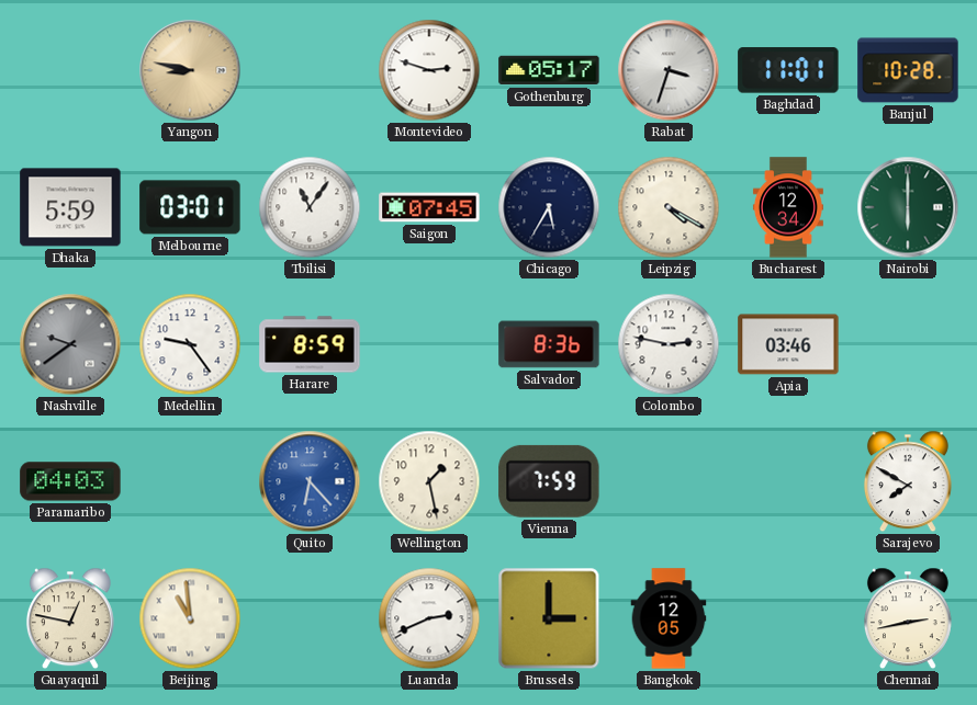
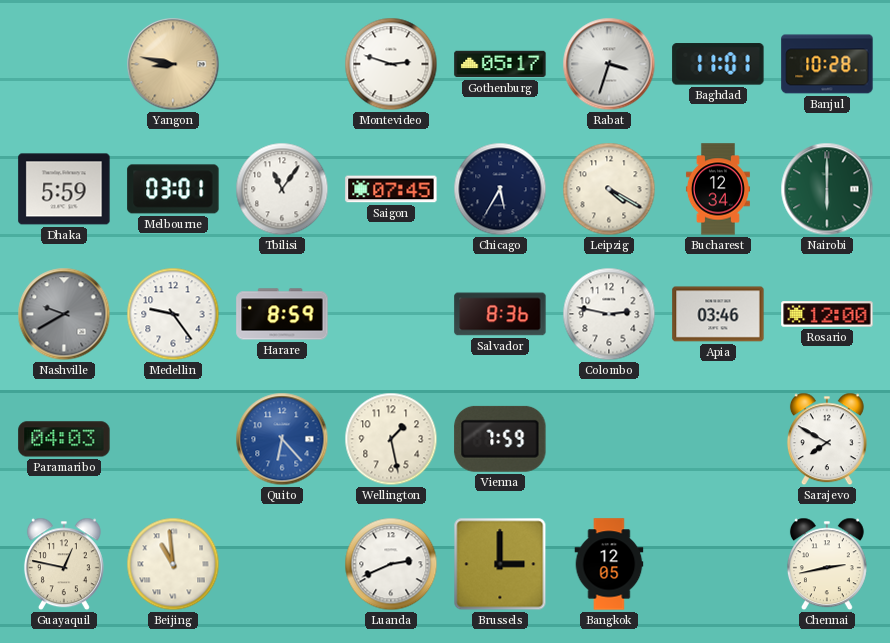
Nashville: 9:39 -> 9:40
Rosario: none -> 12:00
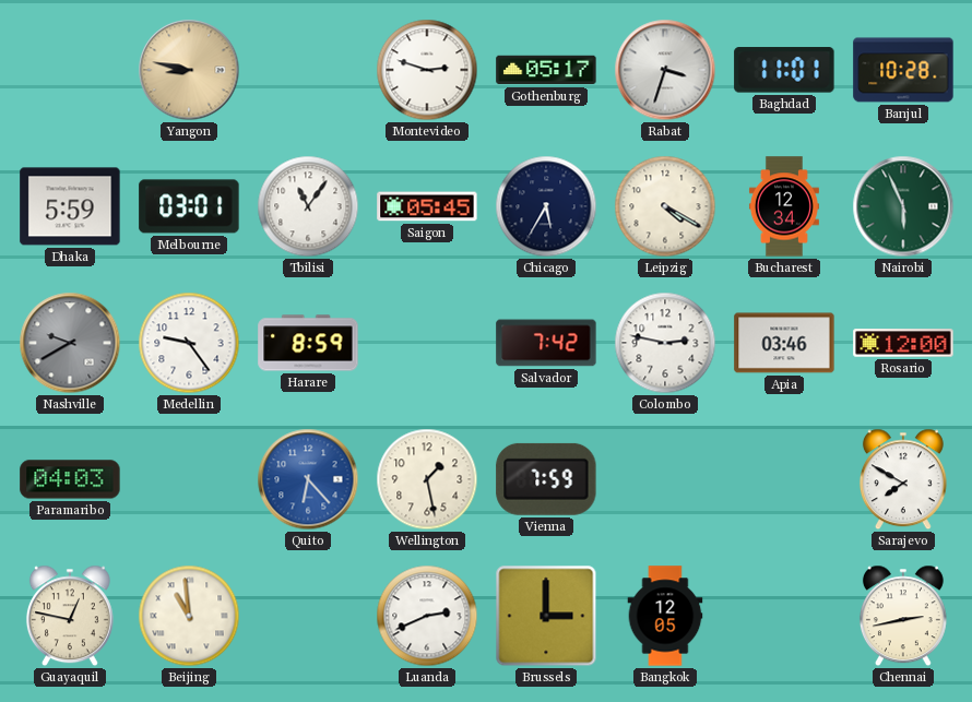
Saigon: 07:45 -> 05:45
Nairobi: 6:00 -> 5:56
Salvador: 8:36 -> 7:42
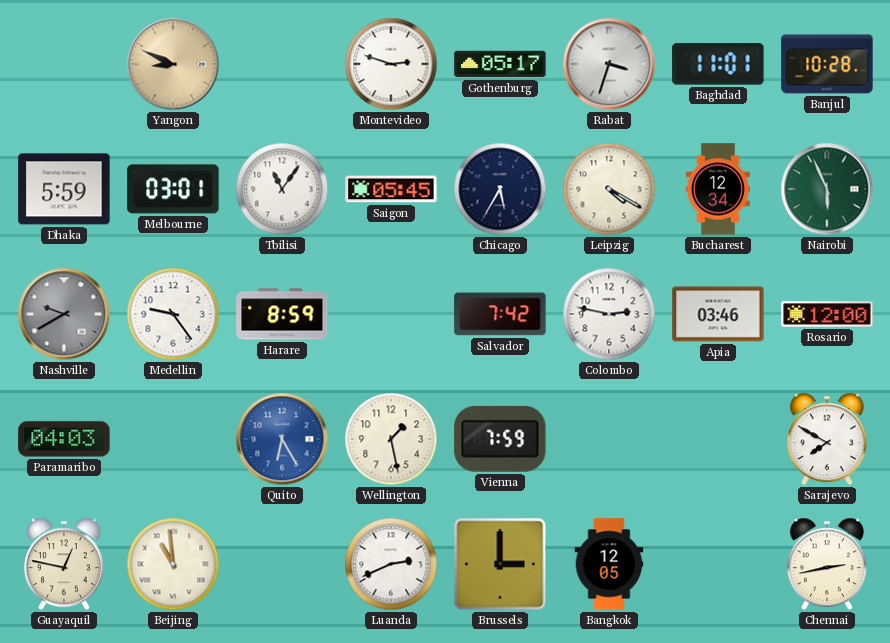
Yangon: 8:47 -> 8:49
Quito: 6:23 -> 6:25
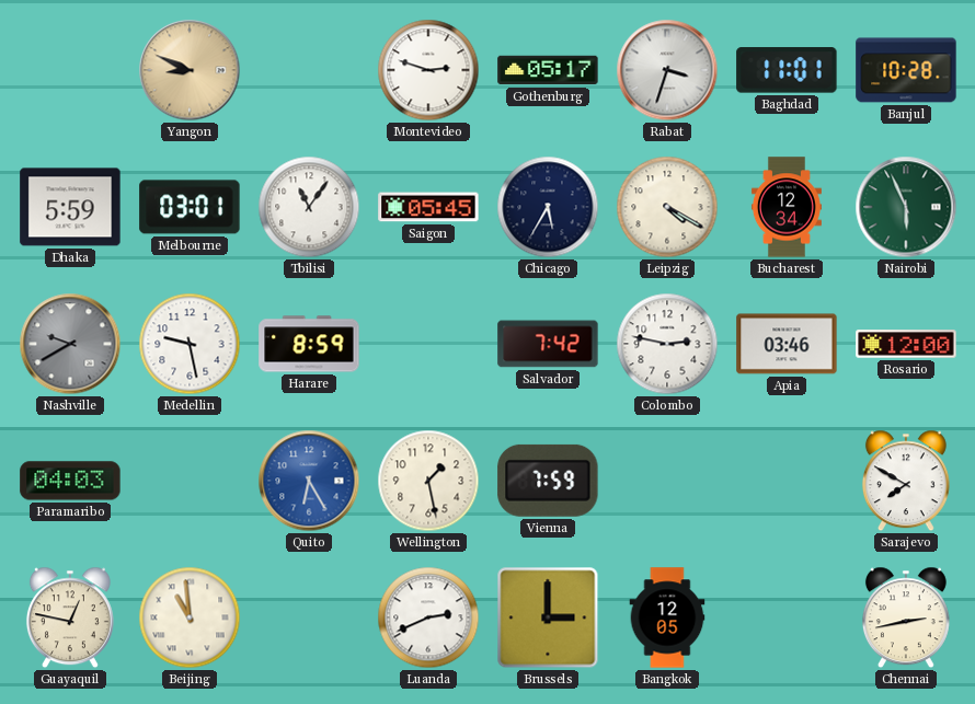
Medellin: 9:24 -> 9:28
